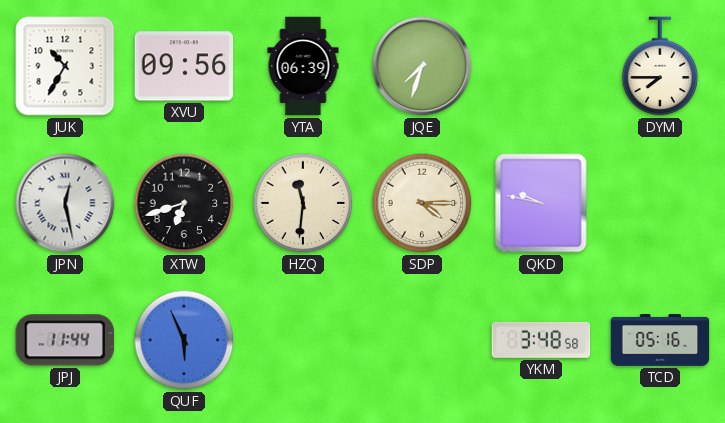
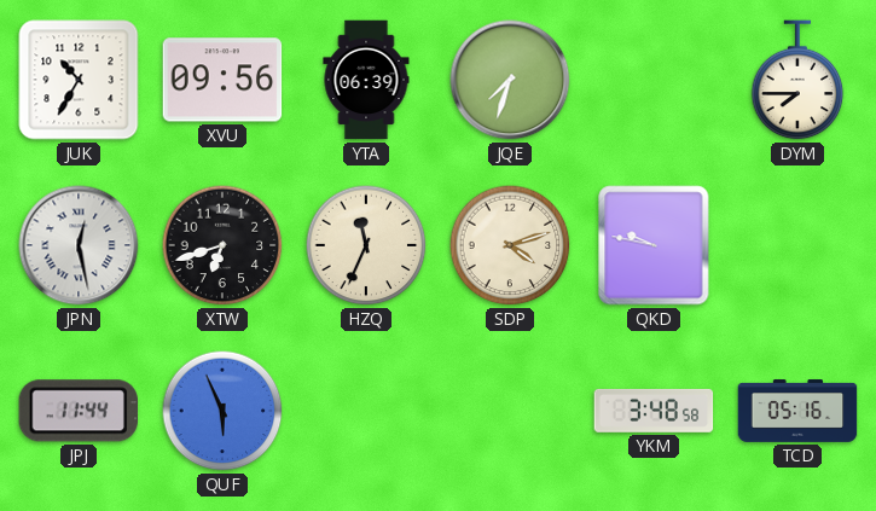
HZQ: 11:31 -> 11:34
SDP: 4:15 -> 4:12
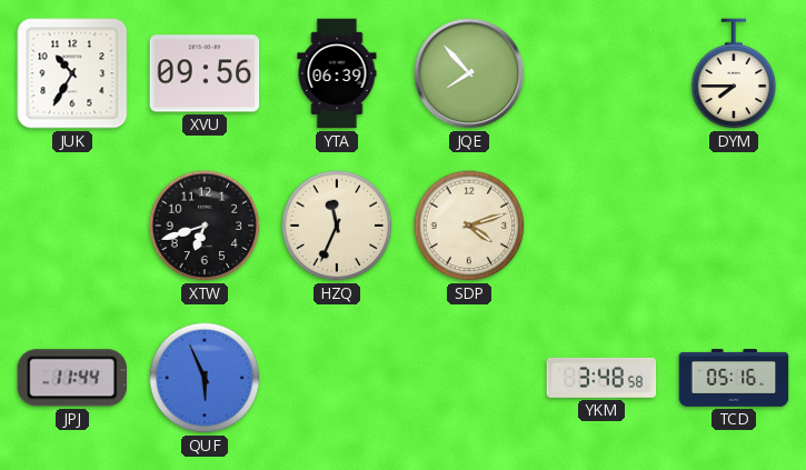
JQE: 7:33 -> 7:53
JPN: 12:28 -> none
QKD: 9:47 -> none
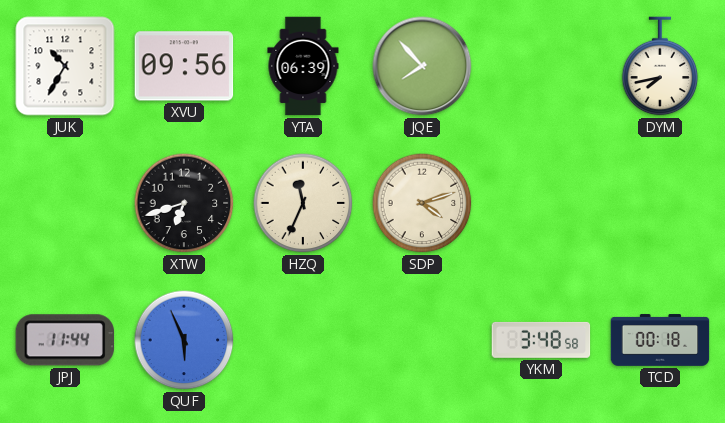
DYM: 7:45 -> 7:43
TCD: 05:16 -> 00:18
